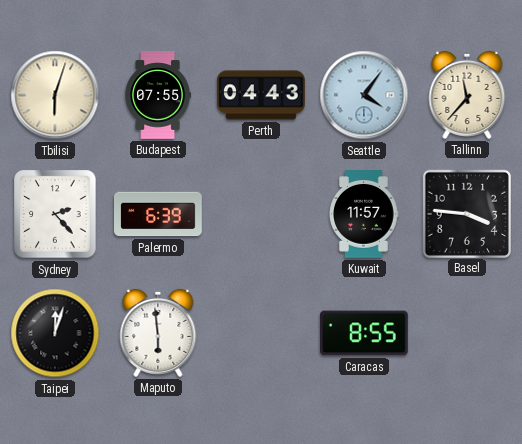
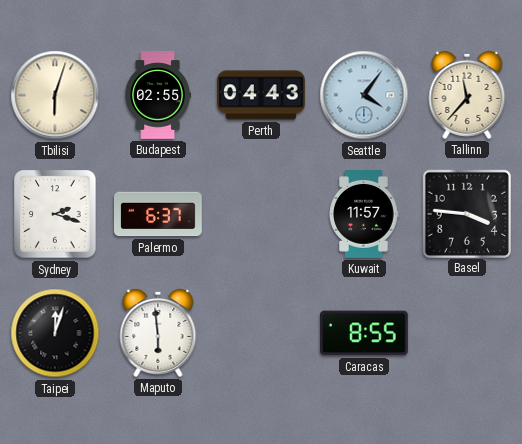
Budapest: 07:55 -> 02:55
Sydney: 2:23 -> 2:18
Palermo: 6:39 -> 6:37
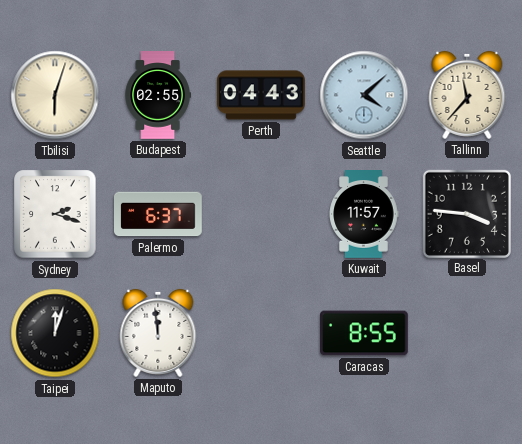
Seattle: 4:06 -> 4:08
Maputo: 5:59 -> 11:59
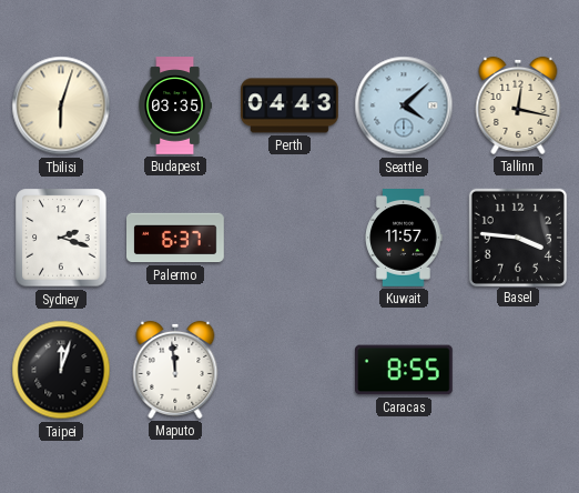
Budapest: 02:55 -> 03:35
Tallinn: 11:37 -> 12:17
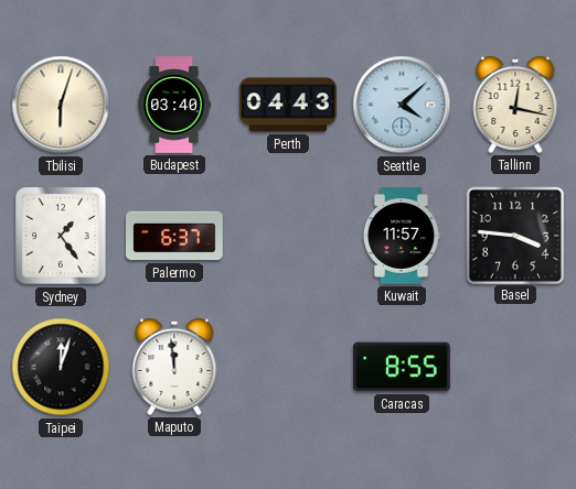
Budapest: 03:35 -> 03:40
Sydney: 2:18 -> 1:24
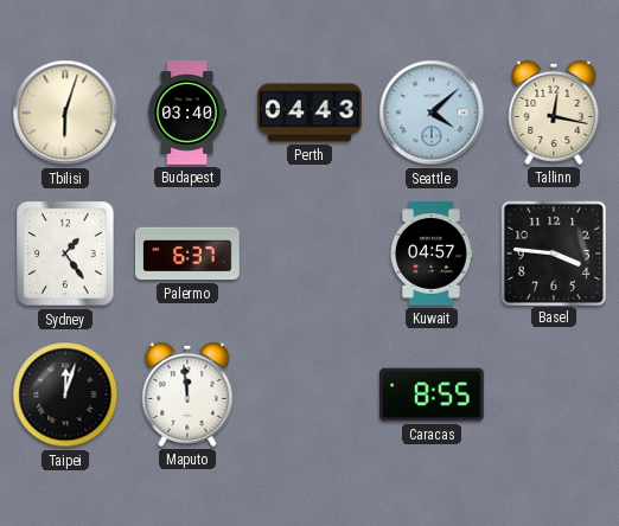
Kuwait: 11:57 -> 04:57
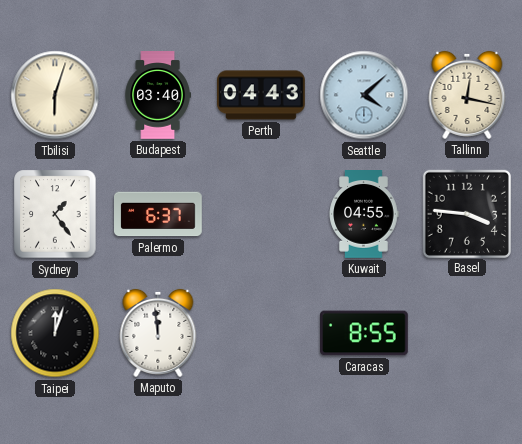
Kuwait: 04:57 -> 04:55
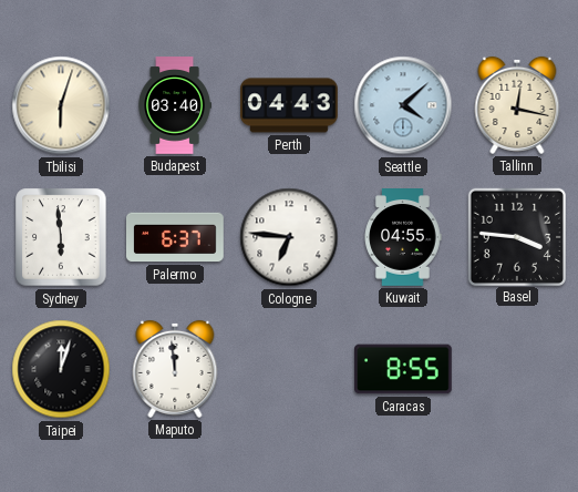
Sydney: 1:24 -> 5:59
Cologne: none -> 6:46
